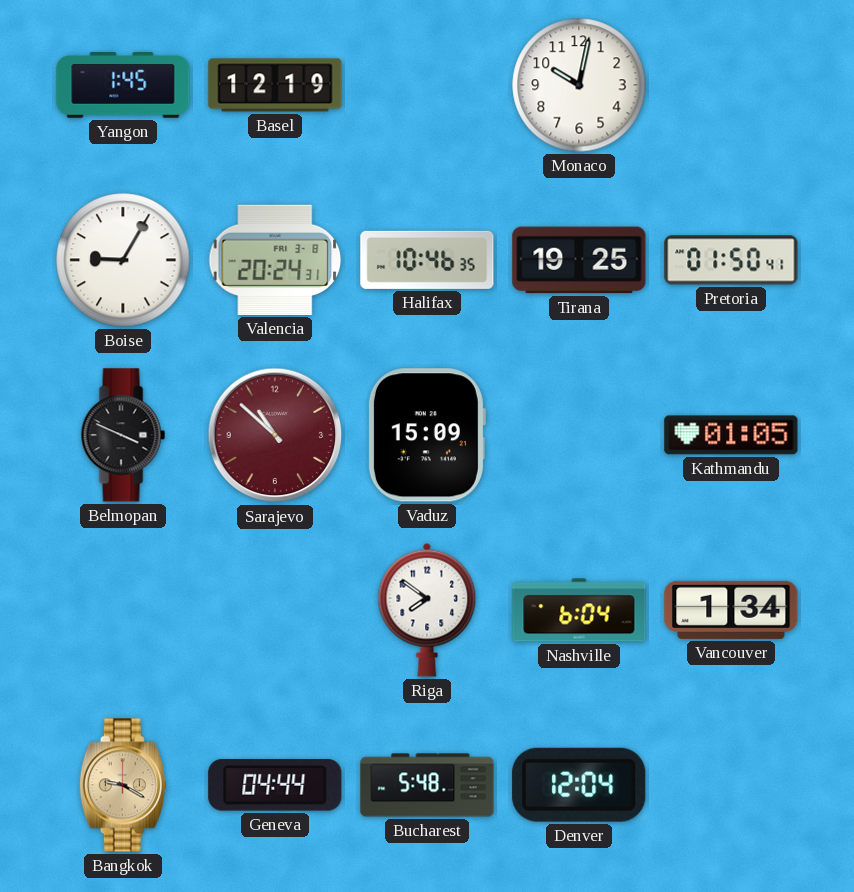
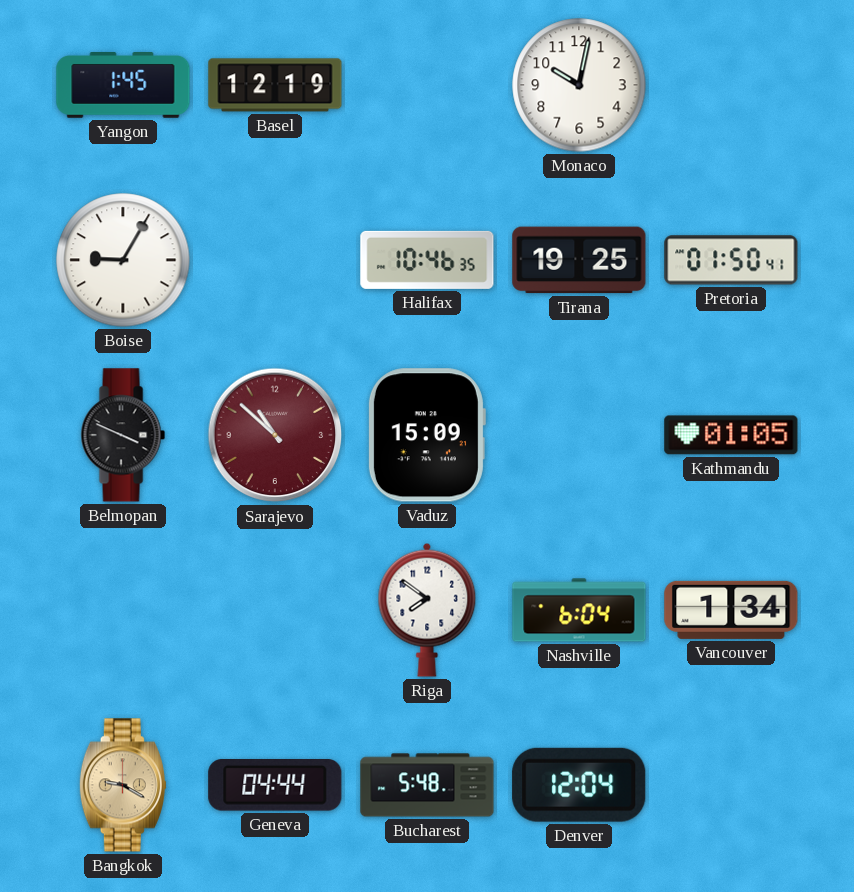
Valencia: 20:24 -> none
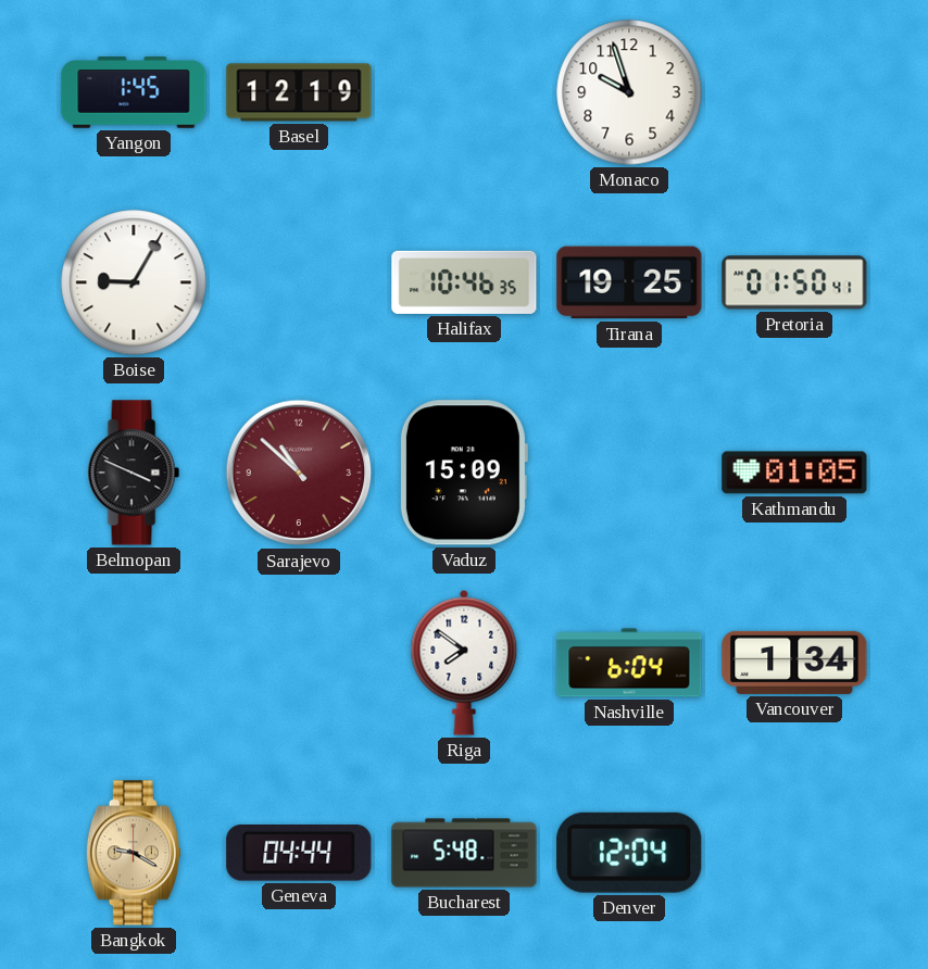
Monaco: 10:02 -> 9:57
